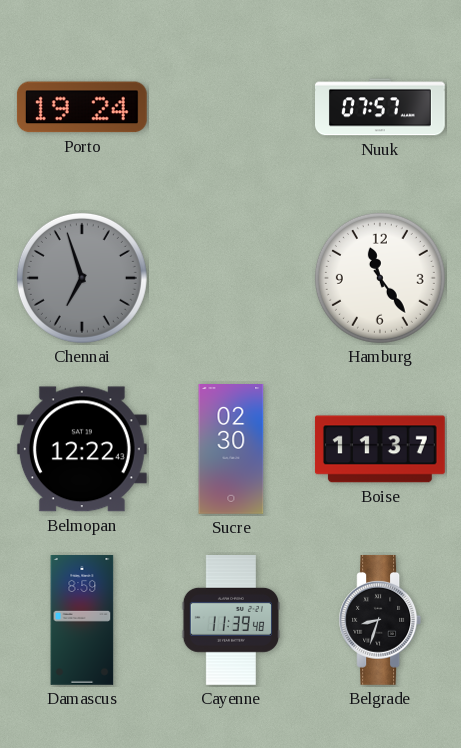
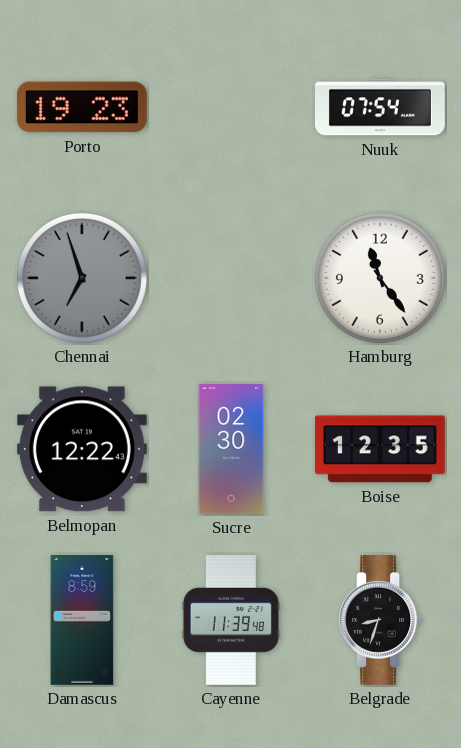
Porto: 19:24 -> 19:23
Nuuk: 07:57 -> 07:54
Boise: 11:37 -> 12:35
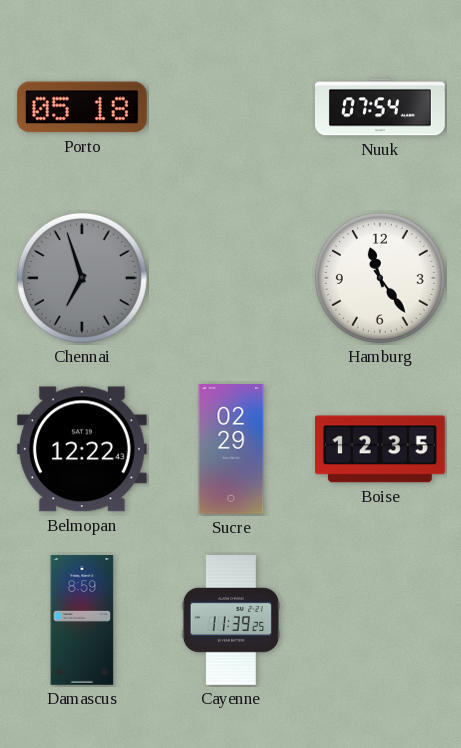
Porto: 19:23 -> 05:18
Sucre: 02:30 -> 02:29
Cayenne: 11:39:48 -> 11:39:25
Belgrade: 8:33 -> none
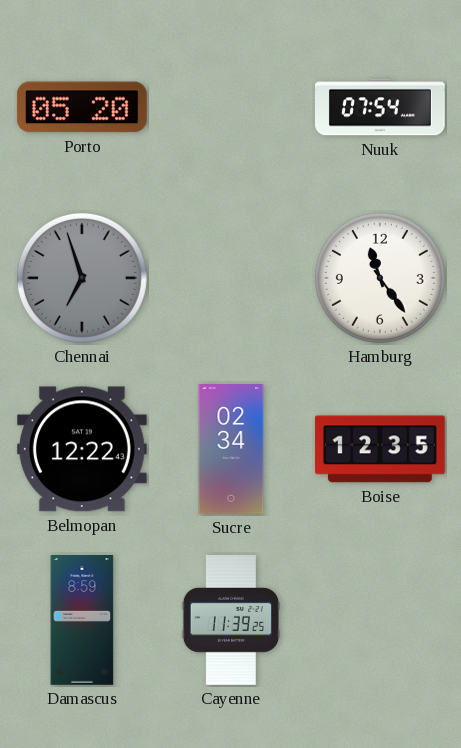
Porto: 05:18 -> 05:20
Sucre: 02:29 -> 02:34
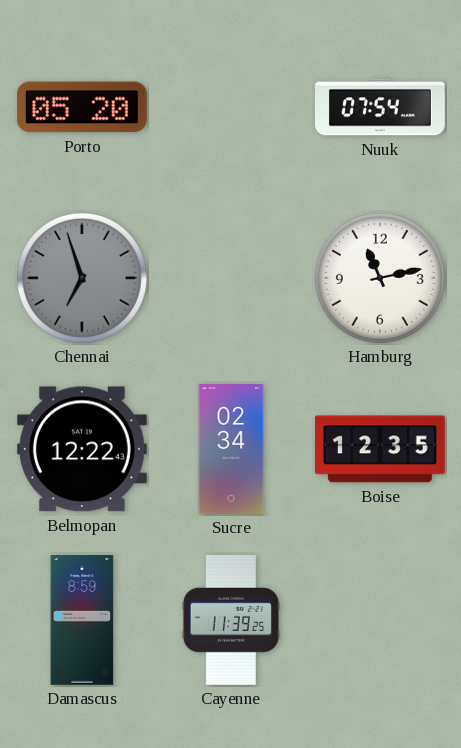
Hamburg: 11:24 -> 11:13
